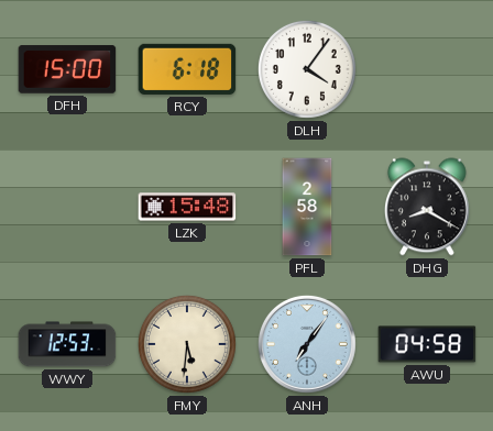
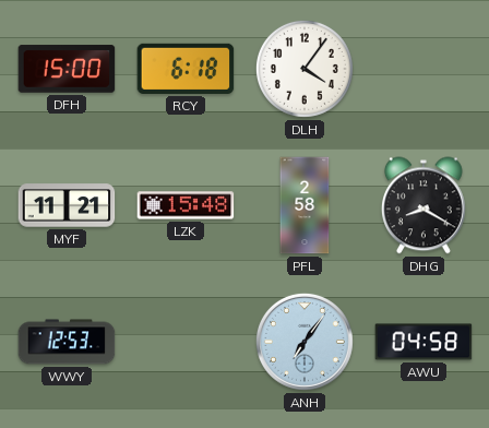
MYF: none -> 11:21
FMY: 5:31 -> none
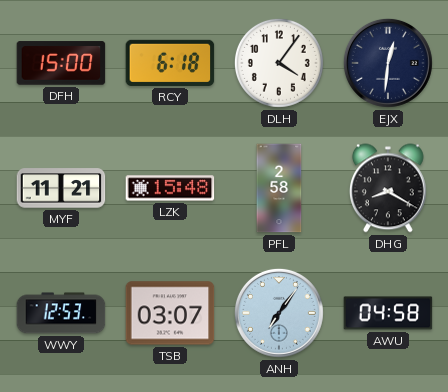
EJX: none -> 12:31
TSB: none -> 03:07
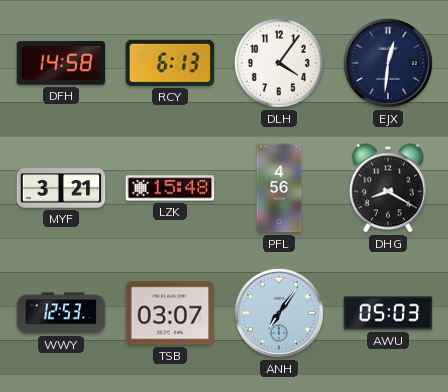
DFH: 15:00 -> 14:58
RCY: 6:18 -> 6:13
MYF: 11:21 -> 3:21
PFL: 2:58 -> 4:56
AWU: 04:58 -> 05:03
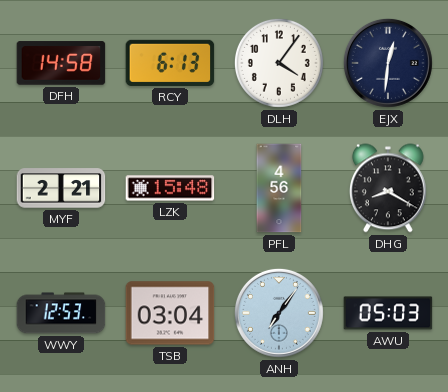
MYF: 3:21 -> 2:21
TSB: 03:07 -> 03:04
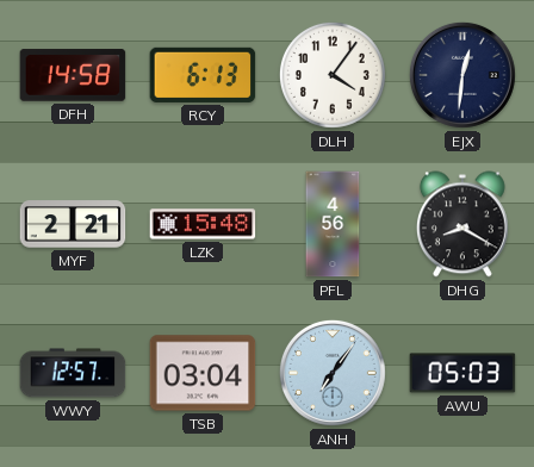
WWY: 12:53 -> 12:57
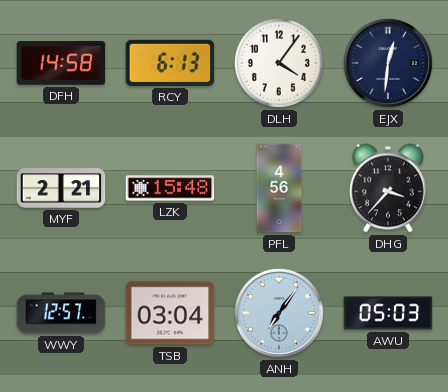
DHG: 8:20 -> 3:37
